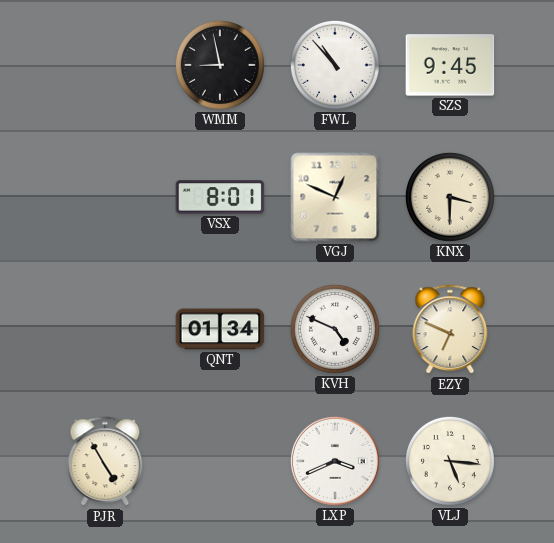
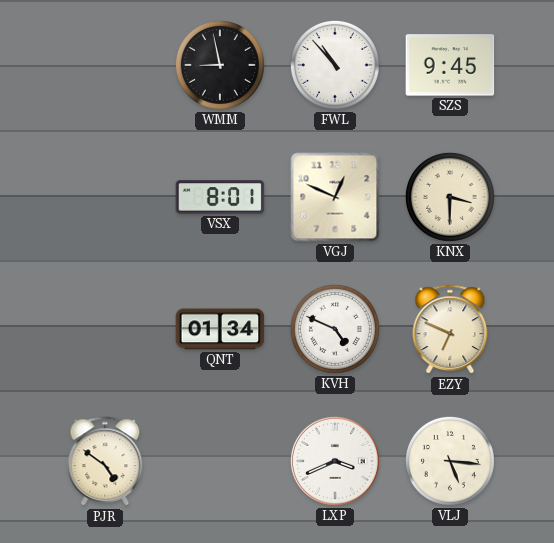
PJR: 4:55 -> 4:51
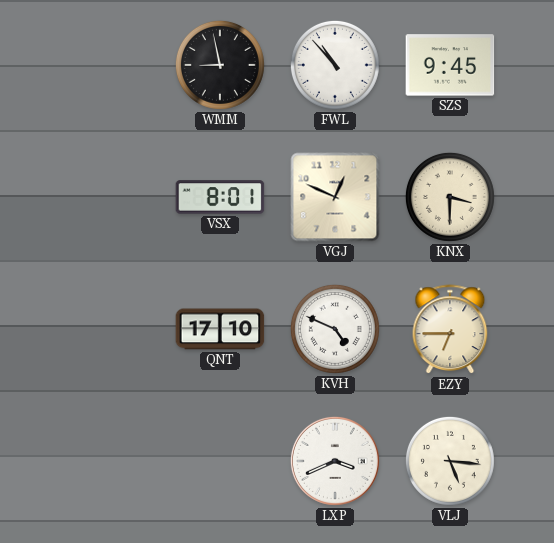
QNT: 01:34 -> 17:10
EZY: 6:49 -> 6:45
PJR: 4:51 -> none
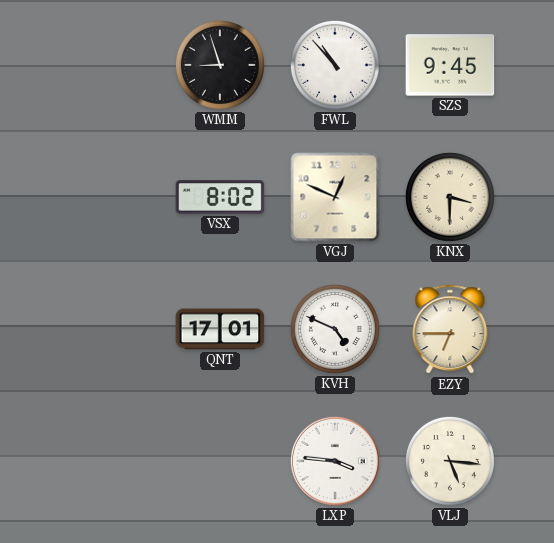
WMM: 8:58 -> 8:57
VSX: 8:01 -> 8:02
QNT: 17:10 -> 17:01
LXP: 3:41 -> 3:46
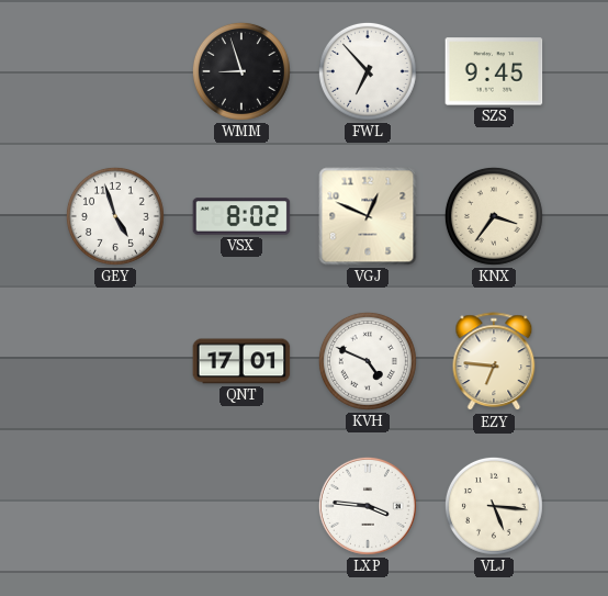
FWL: 10:53 -> 6:53
GEY: none -> 4:57
KNX: 3:30 -> 3:36
EZY: 6:45 -> 6:46
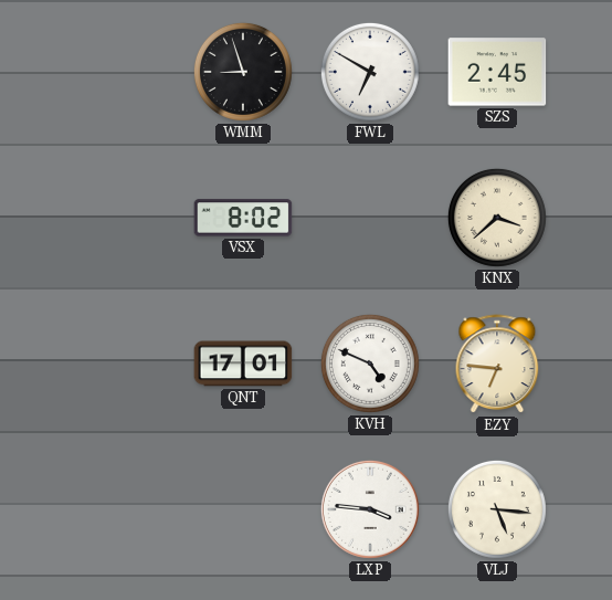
FWL: 6:53 -> 6:50
SZS: 9:45 -> 2:45
GEY: 4:57 -> none
VGJ: 12:49 -> none
KNX: 3:36 -> 3:38
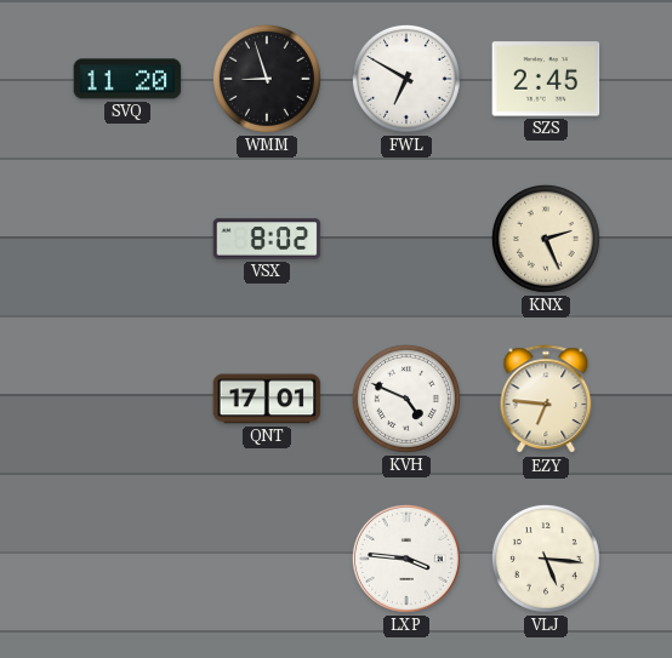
SVQ: none -> 11:20
KNX: 3:38 -> 2:26
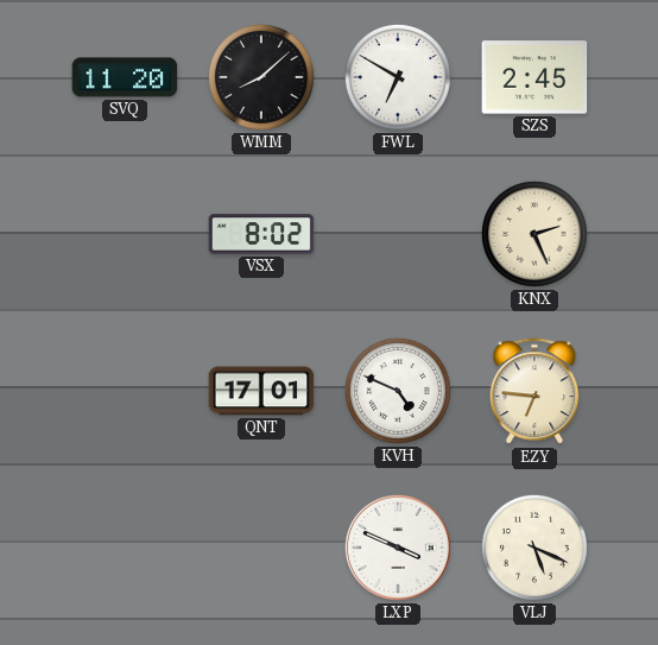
WMM: 8:57 -> 8:08
LXP: 3:46 -> 3:49
VLJ: 5:16 -> 5:19
